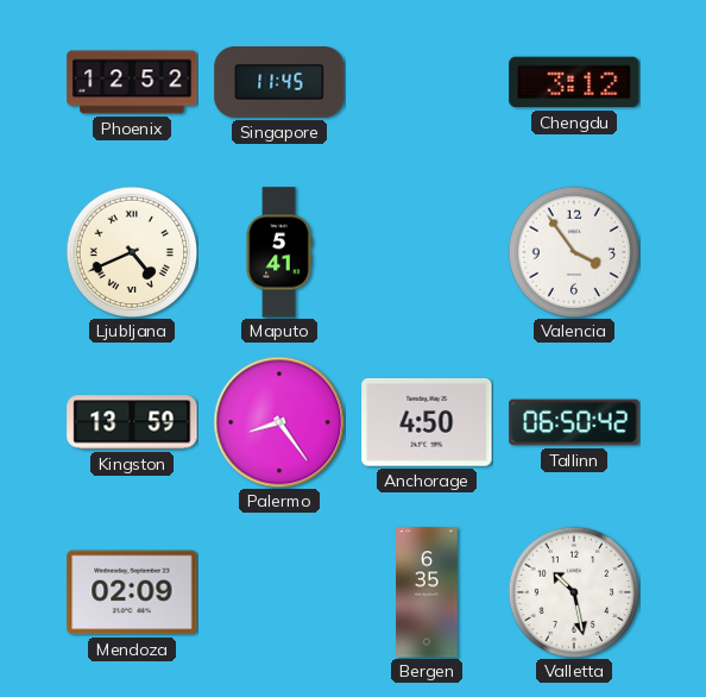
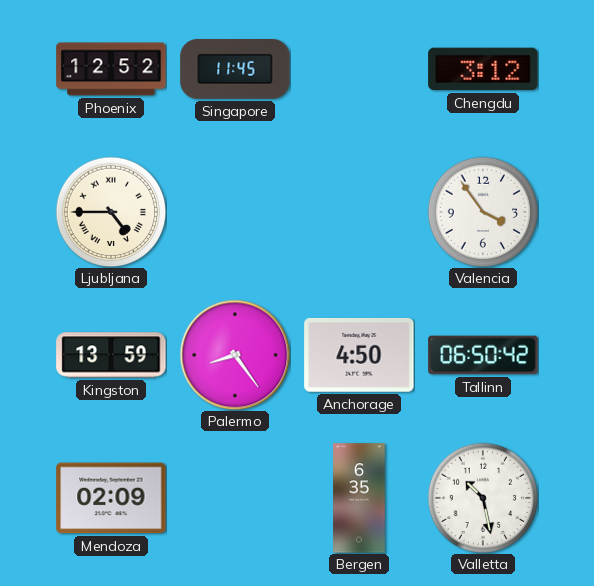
Ljubljana: 4:41 -> 4:45
Maputo: 5:41 -> none
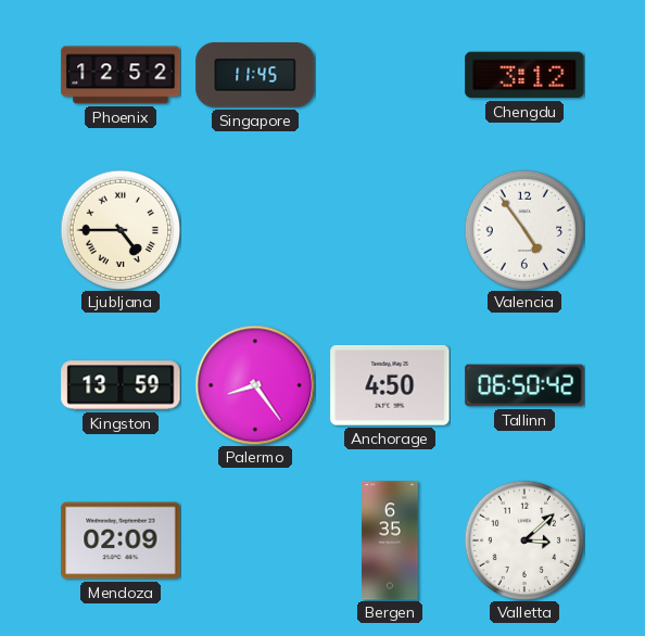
Valencia: 3:54 -> 4:54
Valletta: 10:28 -> 3:08
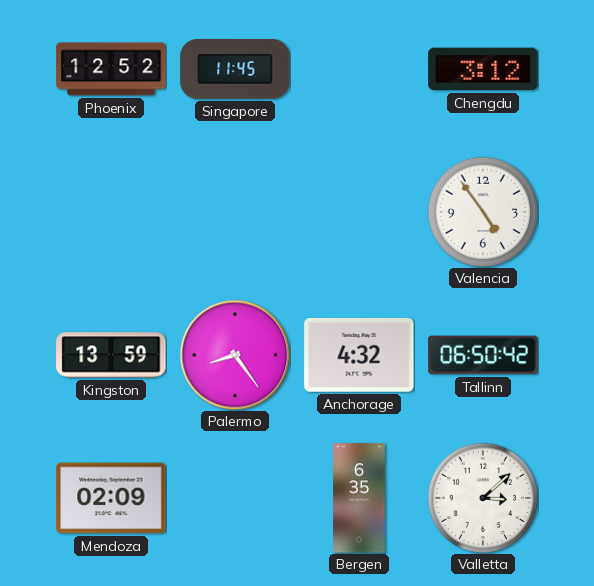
Ljubljana: 4:45 -> none
Anchorage: 4:50 -> 4:32
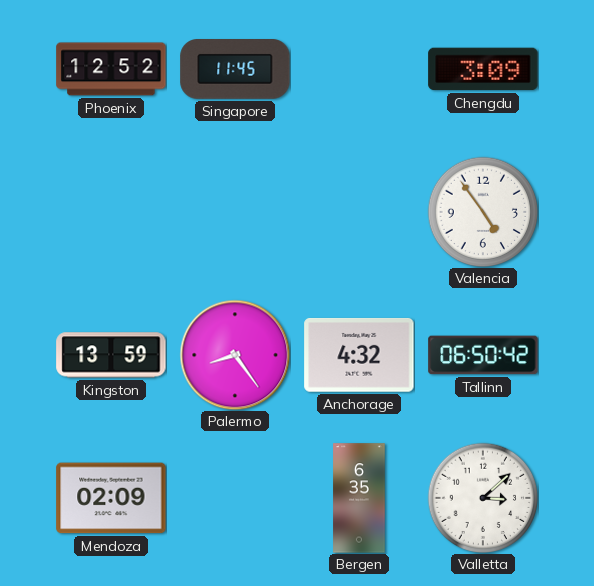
Chengdu: 3:12 -> 3:09
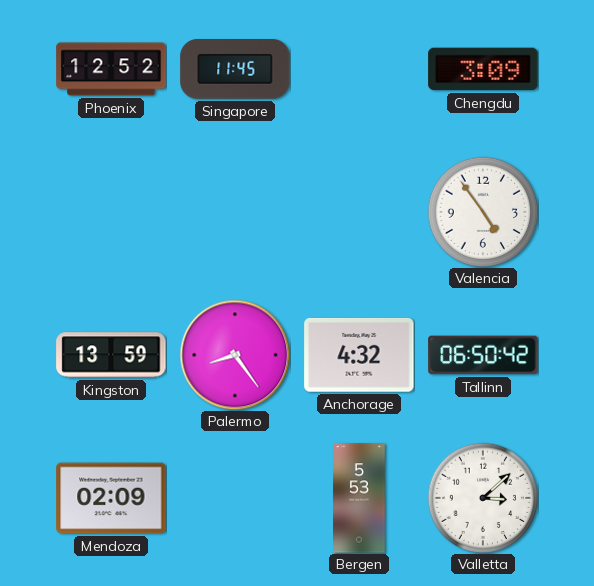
Bergen: 6:35 -> 5:53
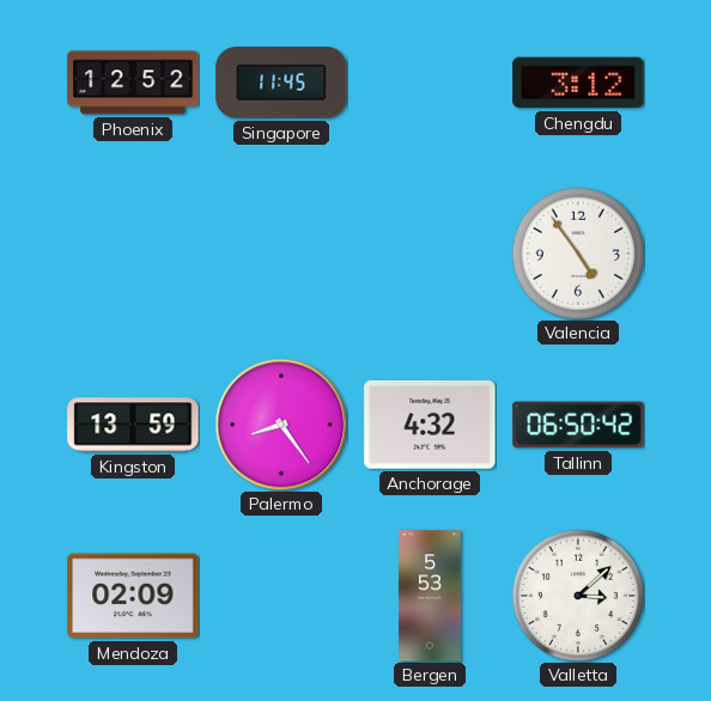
Chengdu: 3:09 -> 3:12
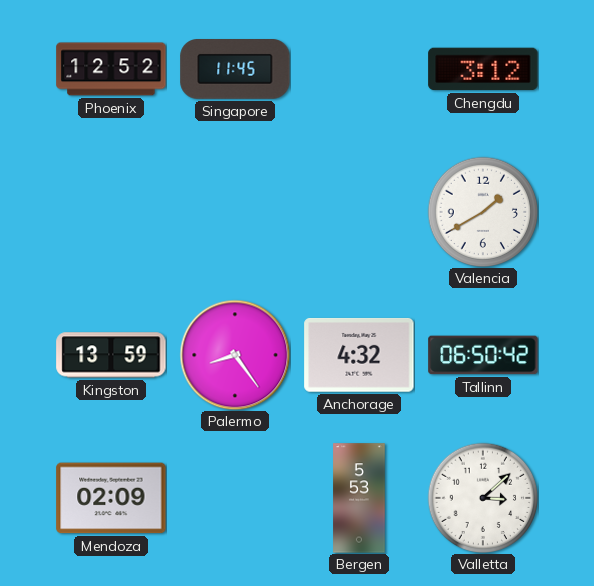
Valencia: 4:54 -> 1:40
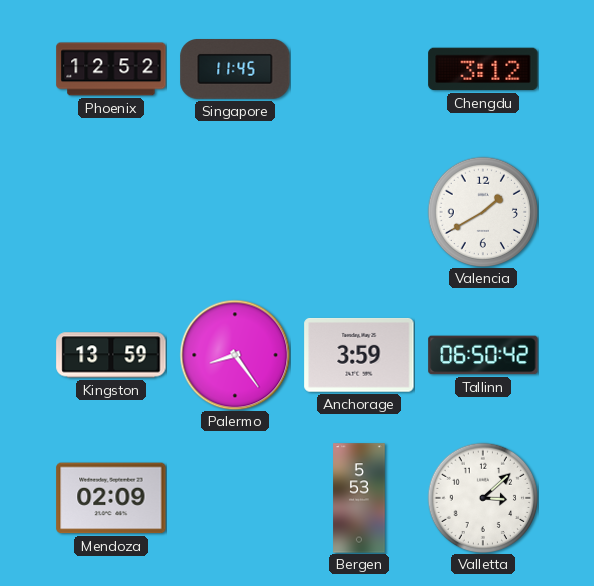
Anchorage: 4:32 -> 3:59
